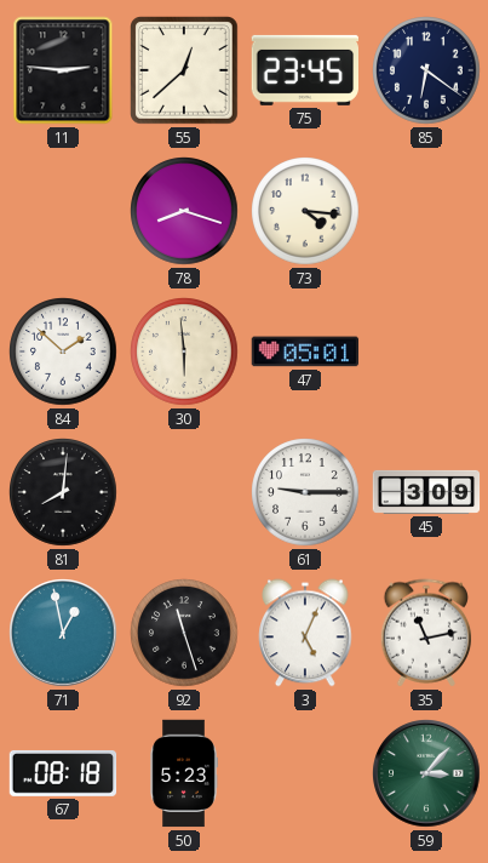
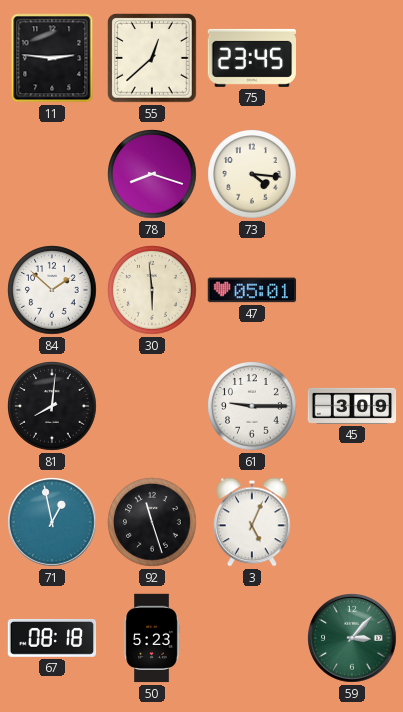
85: 6:21 -> none
35: 11:13 -> none
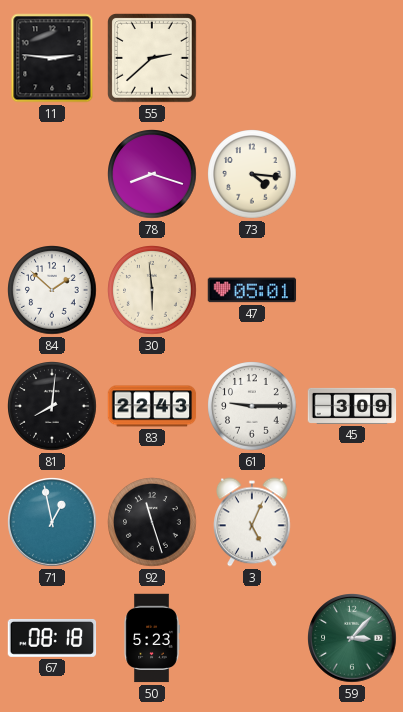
55: 12:38 -> 2:38
75: 23:45 -> none
83: none -> 22:43
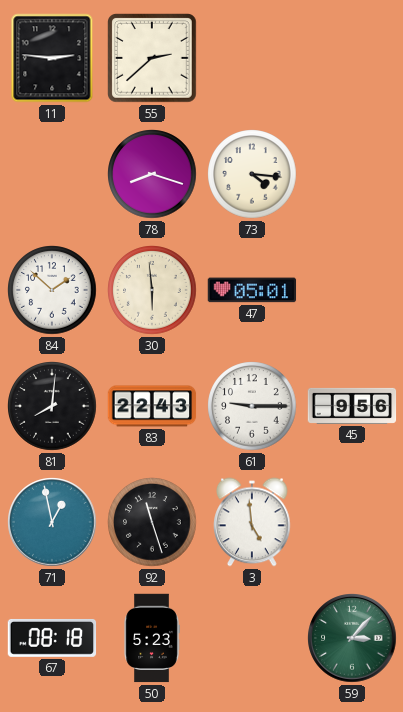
45: 3:09 -> 9:56
3: 5:04 -> 4:59
